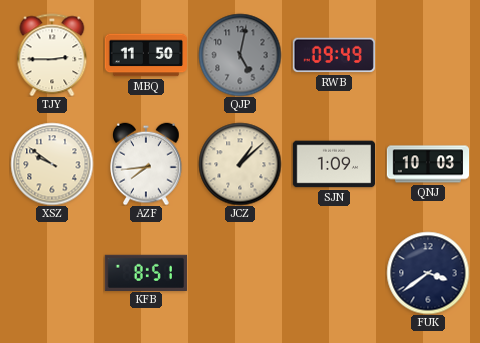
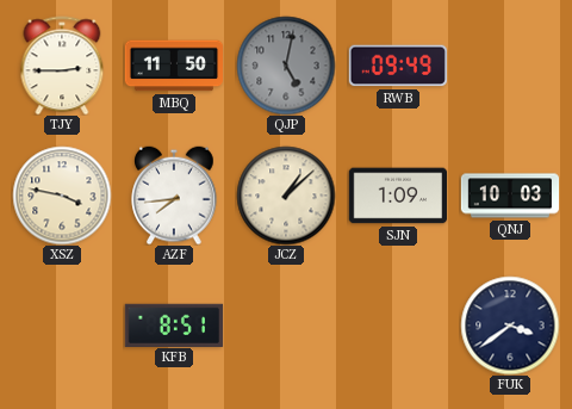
XSZ: 9:51 -> 3:47
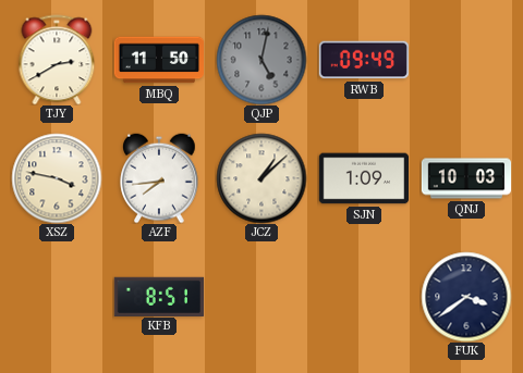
TJY: 2:45 -> 2:40
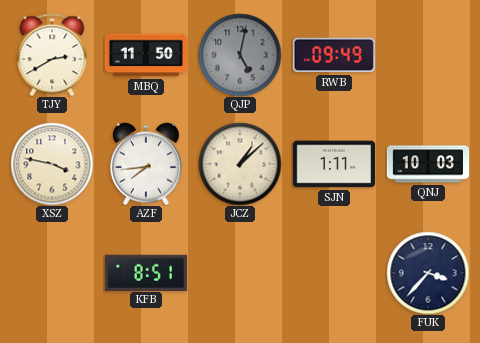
SJN: 1:09 -> 1:11
FUK: 3:39 -> 3:37
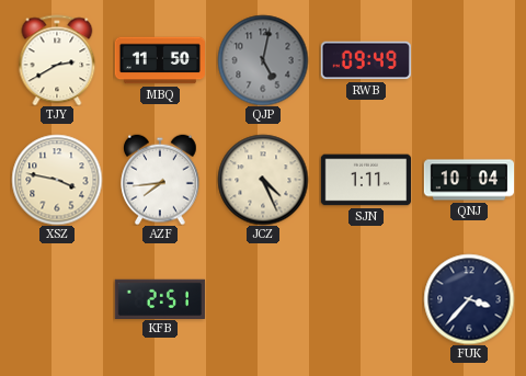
JCZ: 1:08 -> 4:26
QNJ: 10:03 -> 10:04
KFB: 8:51 -> 2:51
